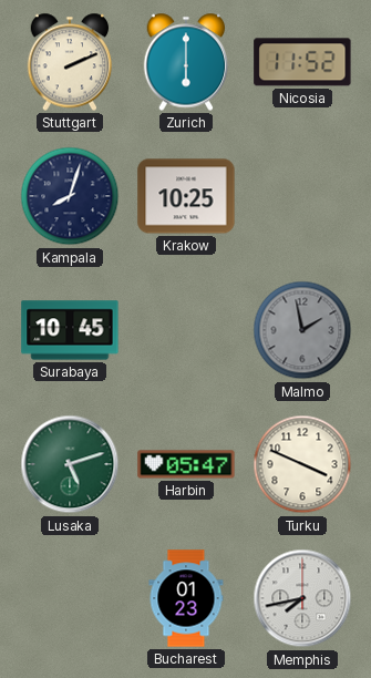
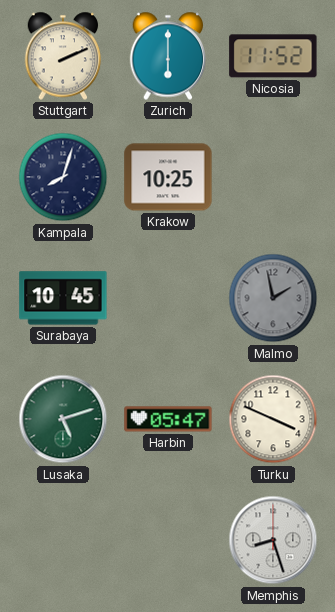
Bucharest: 01:23 -> none
Memphis: 7:43 -> 8:27
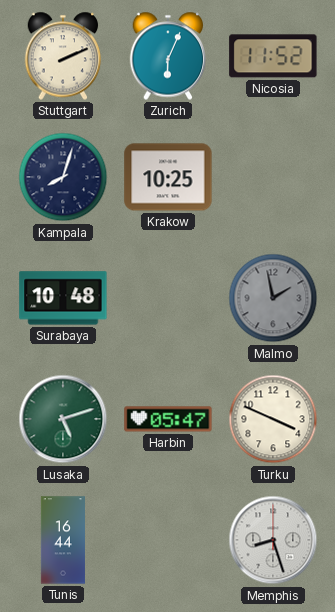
Zurich: 6:00 -> 6:04
Surabaya: 10:45 -> 10:48
Tunis: none -> 16:44
